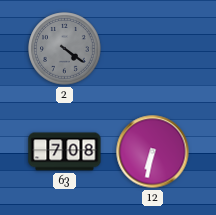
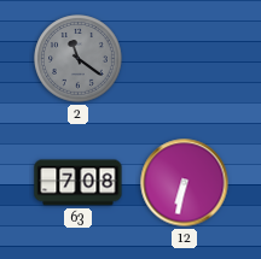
2: 4:21 -> 11:21
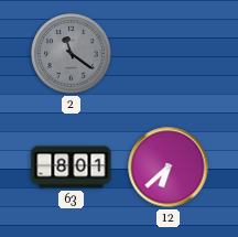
63: 7:08 -> 8:01
12: 6:32 -> 6:38
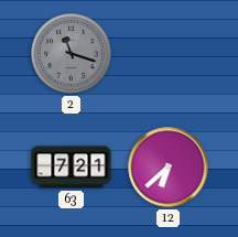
2: 11:21 -> 11:18
63: 8:01 -> 7:21
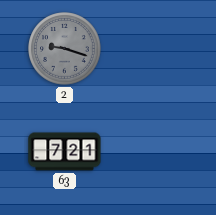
2: 11:18 -> 9:18
12: 6:38 -> none
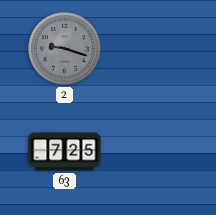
63: 7:21 -> 7:25
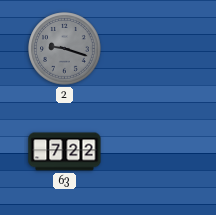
63: 7:25 -> 7:22
